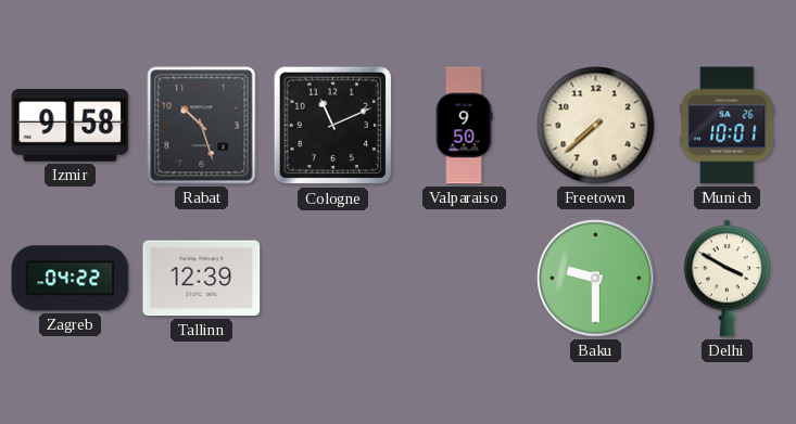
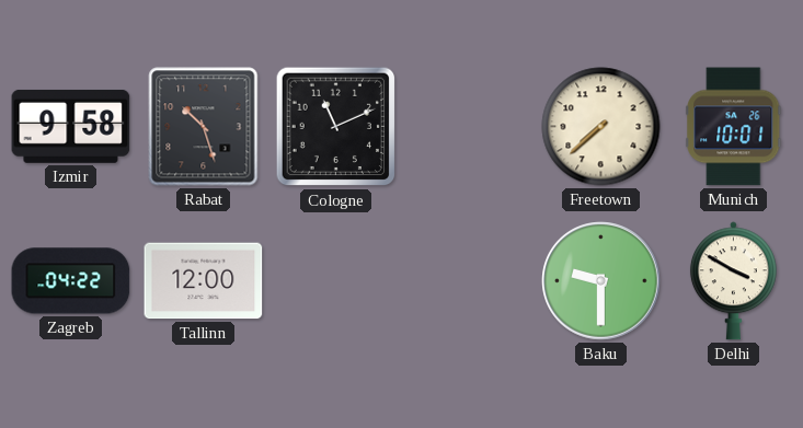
Valparaiso: 9:50 -> none
Tallinn: 12:39 -> 12:00
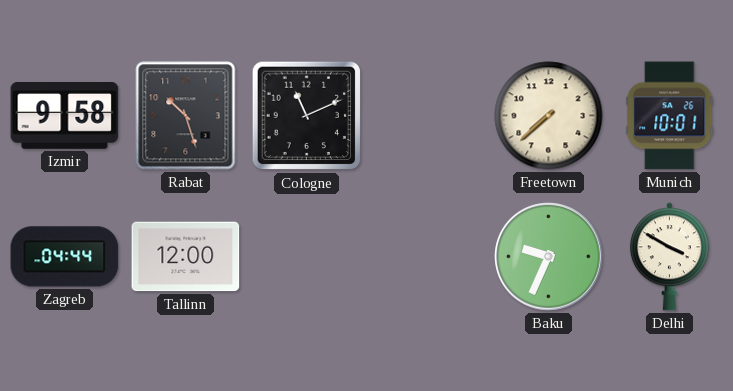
Zagreb: 04:22 -> 04:44
Baku: 9:30 -> 9:34
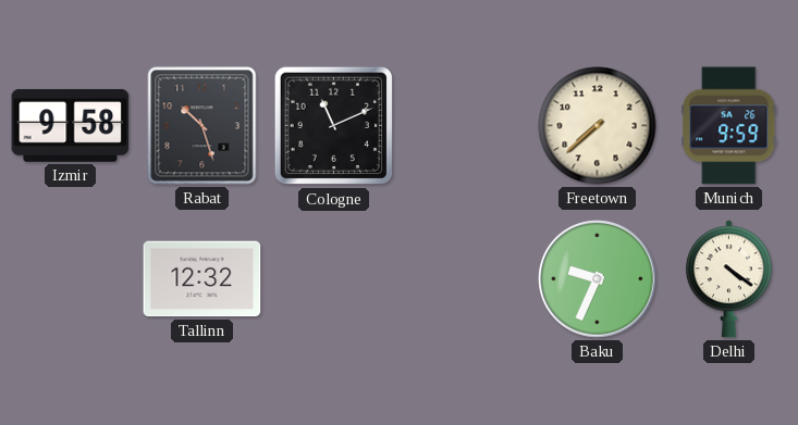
Munich: 10:01 -> 9:59
Zagreb: 04:44 -> none
Tallinn: 12:00 -> 12:32
Delhi: 3:50 -> 4:21
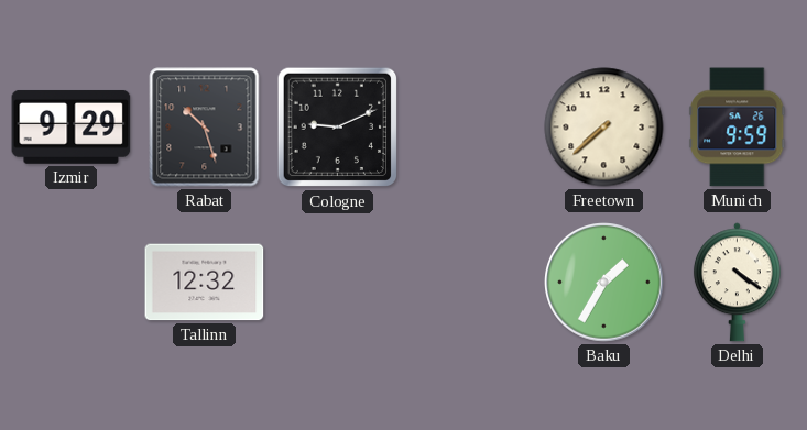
Izmir: 9:58 -> 9:29
Cologne: 11:11 -> 9:11
Baku: 9:34 -> 1:35
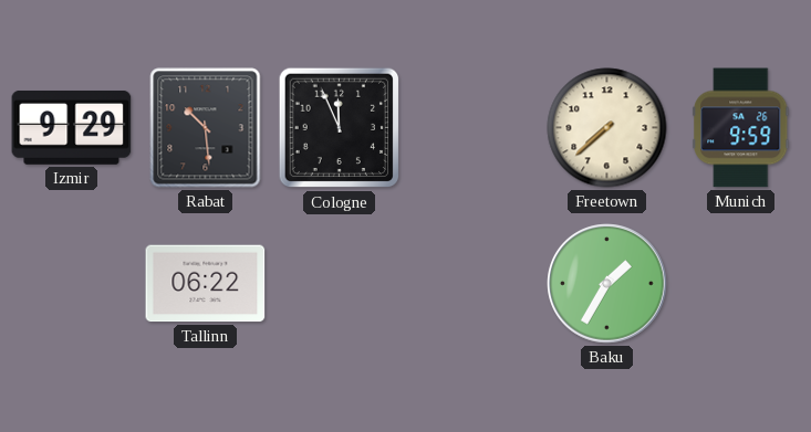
Rabat: 10:27 -> 10:29
Cologne: 9:11 -> 11:56
Tallinn: 12:32 -> 06:22
Delhi: 4:21 -> none
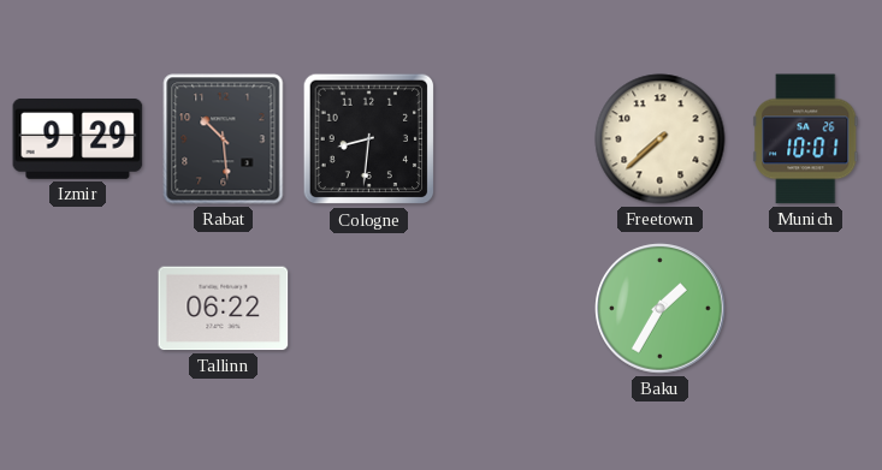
Cologne: 11:56 -> 8:31
Munich: 9:59 -> 10:01
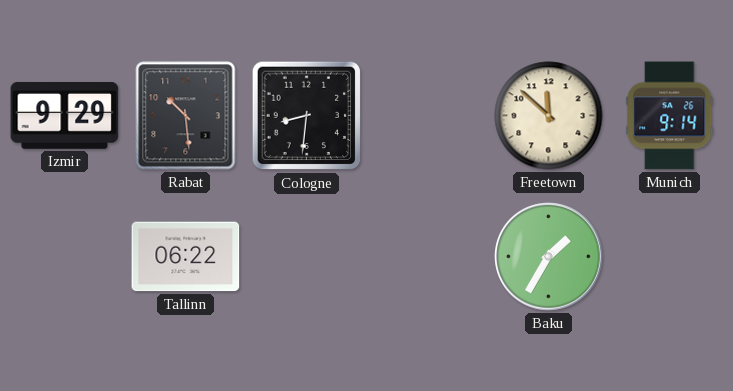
Freetown: 7:38 -> 11:52
Munich: 10:01 -> 9:14
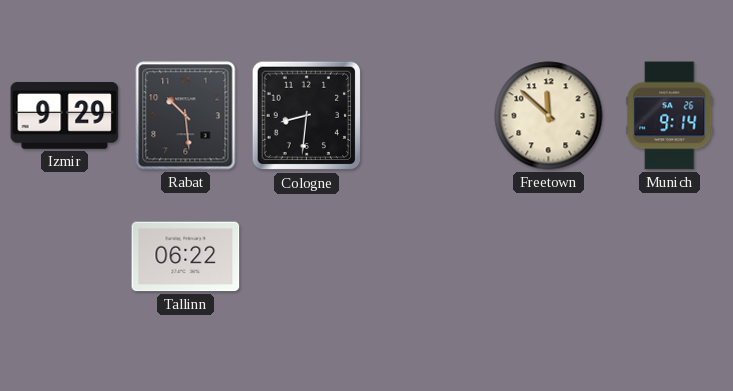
Baku: 1:35 -> none
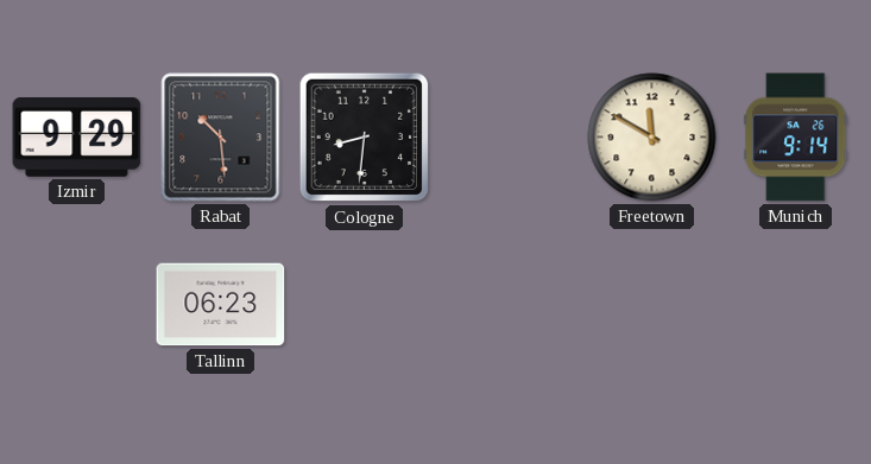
Freetown: 11:52 -> 11:50
Tallinn: 06:22 -> 06:23
